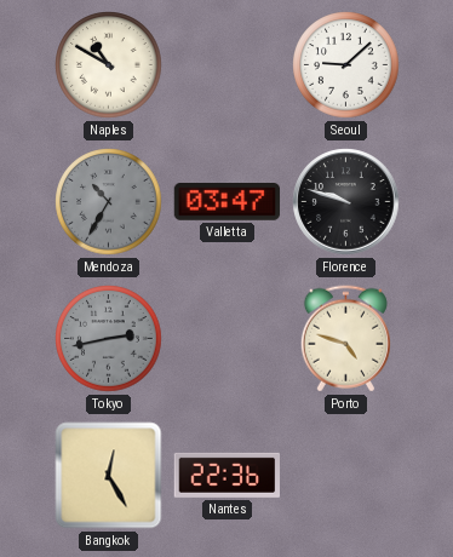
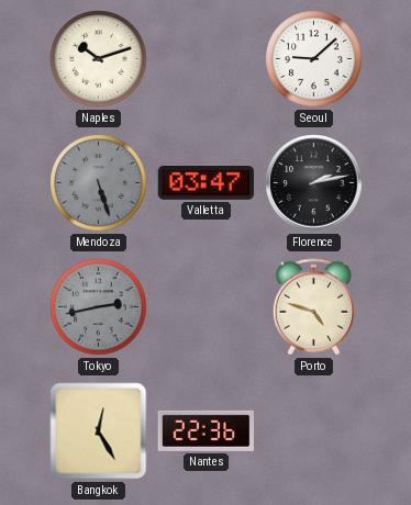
Naples: 10:50 -> 10:12
Mendoza: 10:35 -> 5:27
Florence: 9:48 -> 2:13
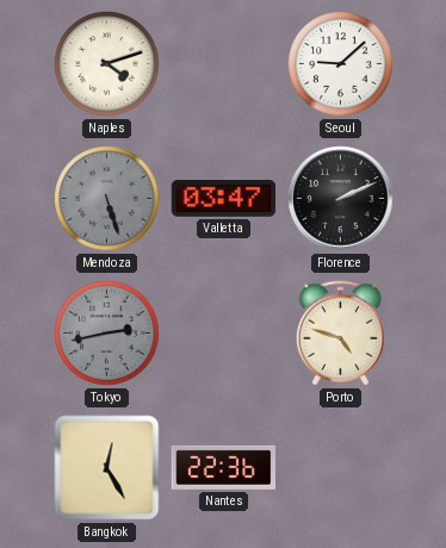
Naples: 10:12 -> 4:12
Florence: 2:13 -> 2:11
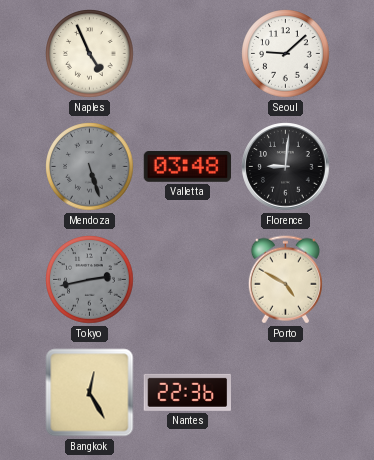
Naples: 4:12 -> 4:56
Valletta: 03:47 -> 03:48
Florence: 2:11 -> 9:01
Porto: 4:48 -> 4:50
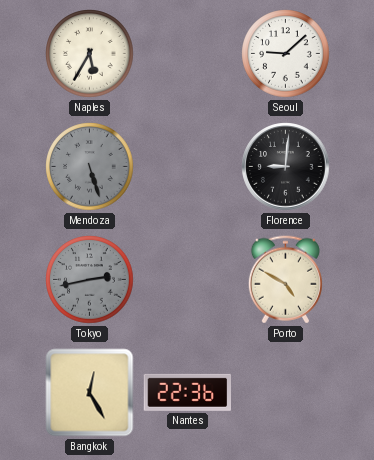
Naples: 4:56 -> 5:35
Valletta: 03:48 -> none
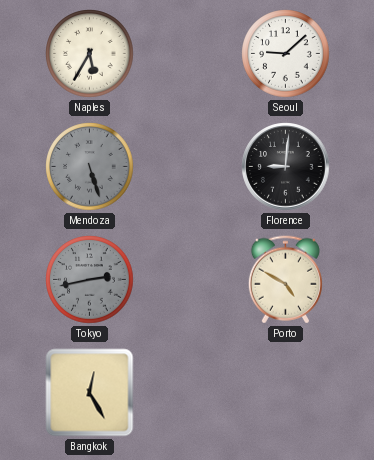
Nantes: 22:36 -> none
